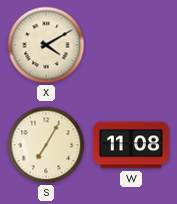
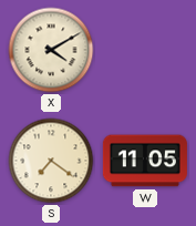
S: 7:05 -> 7:21
W: 11:08 -> 11:05
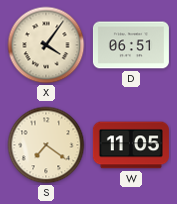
X: 4:10 -> 4:06
D: none -> 06:51
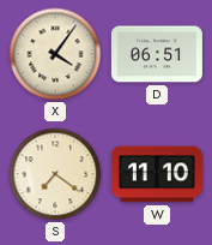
W: 11:05 -> 11:10
